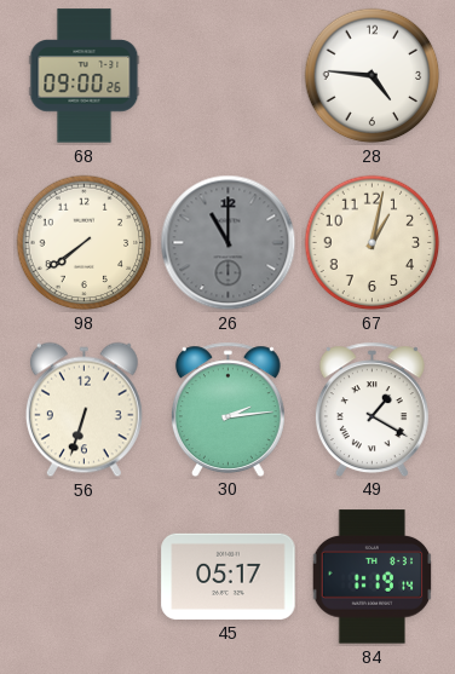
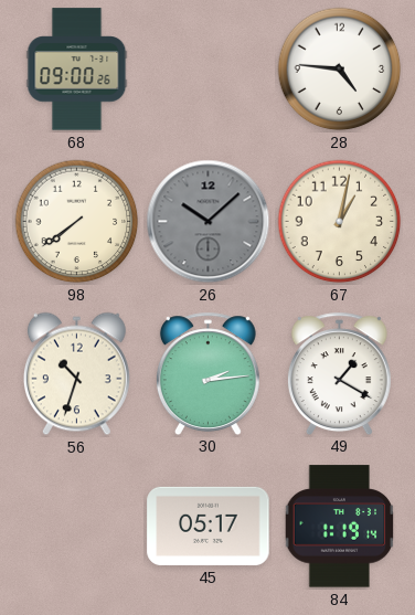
26: 11:00 -> 10:08
56: 6:33 -> 10:33
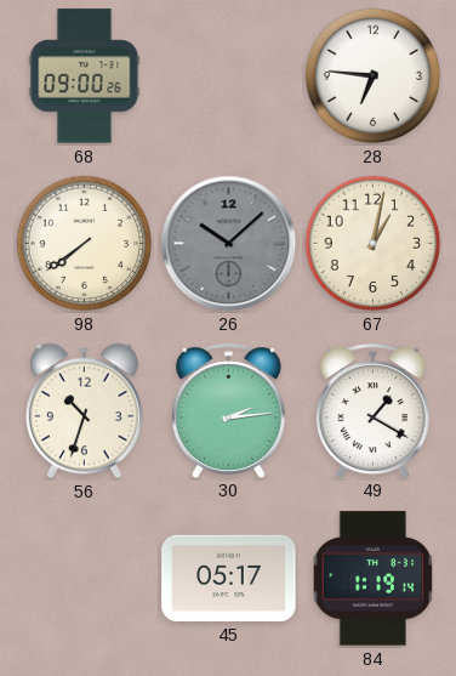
28: 4:46 -> 6:46
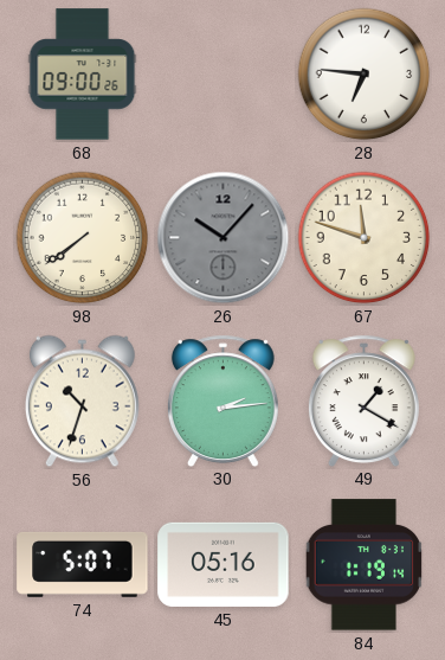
26: 10:08 -> 10:07
67: 1:02 -> 11:48
74: none -> 5:07
45: 05:17 -> 05:16
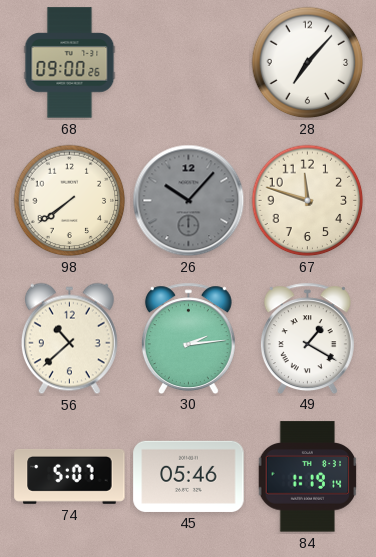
28: 6:46 -> 7:07
56: 10:33 -> 10:38
45: 05:16 -> 05:46
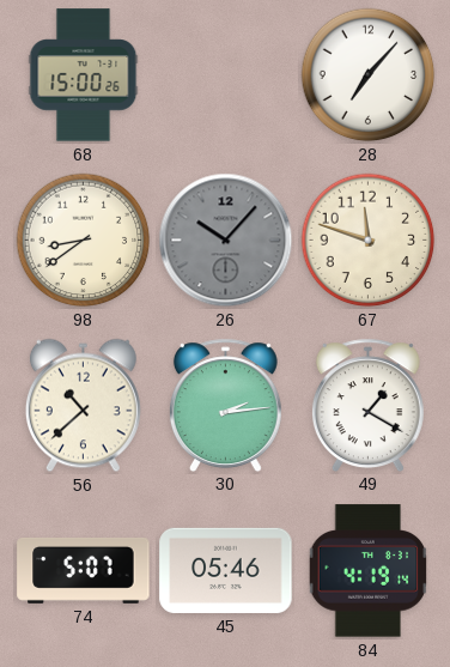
68: 09:00 -> 15:00
98: 7:39 -> 8:39
84: 1:19 -> 4:19
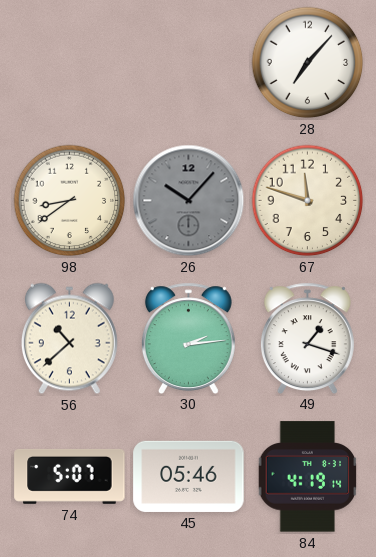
68: 15:00 -> none
49: 1:20 -> 1:18
